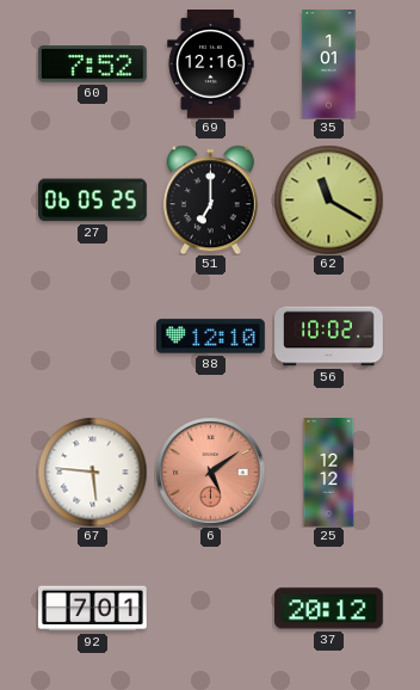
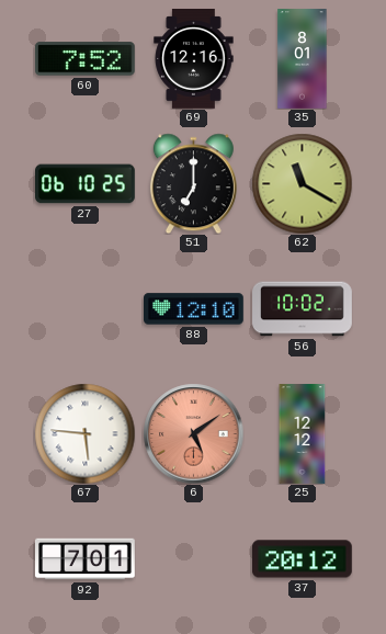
35: 1:01 -> 8:01
27: 06:05 -> 06:10
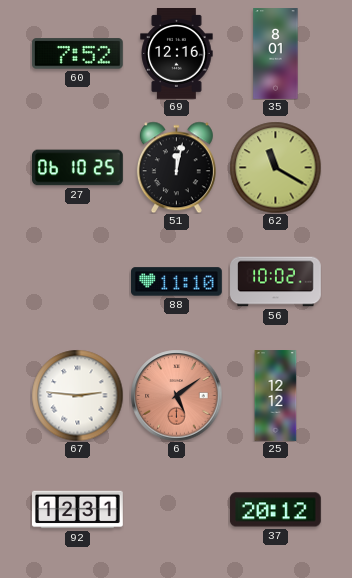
51: 7:00 -> 12:02
88: 12:10 -> 11:10
67: 5:46 -> 2:46
92: 7:01 -> 12:31
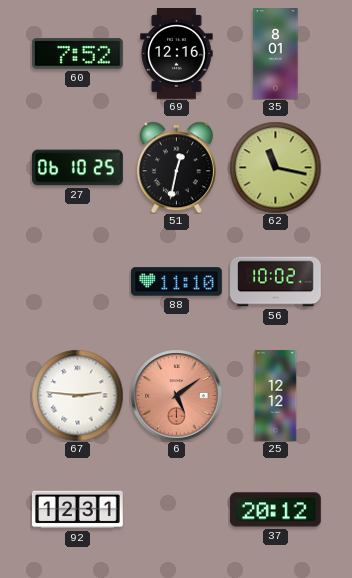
51: 12:02 -> 12:32
62: 11:20 -> 11:17
